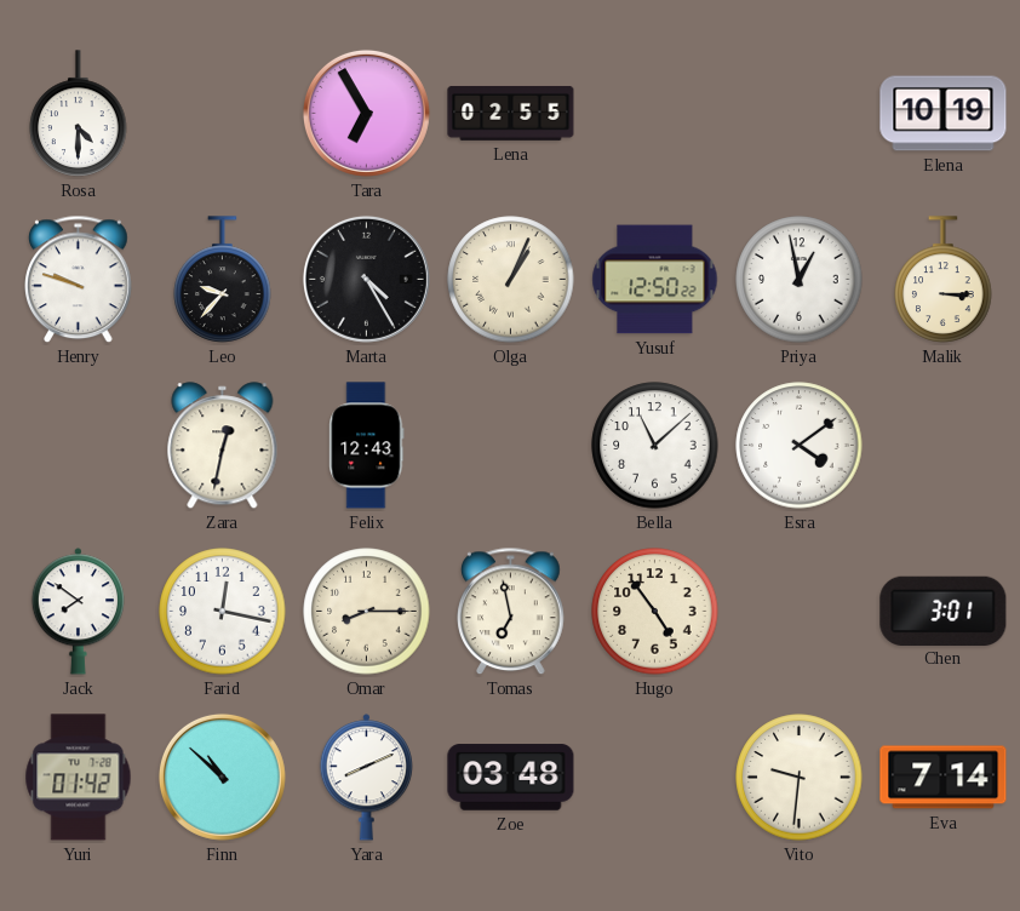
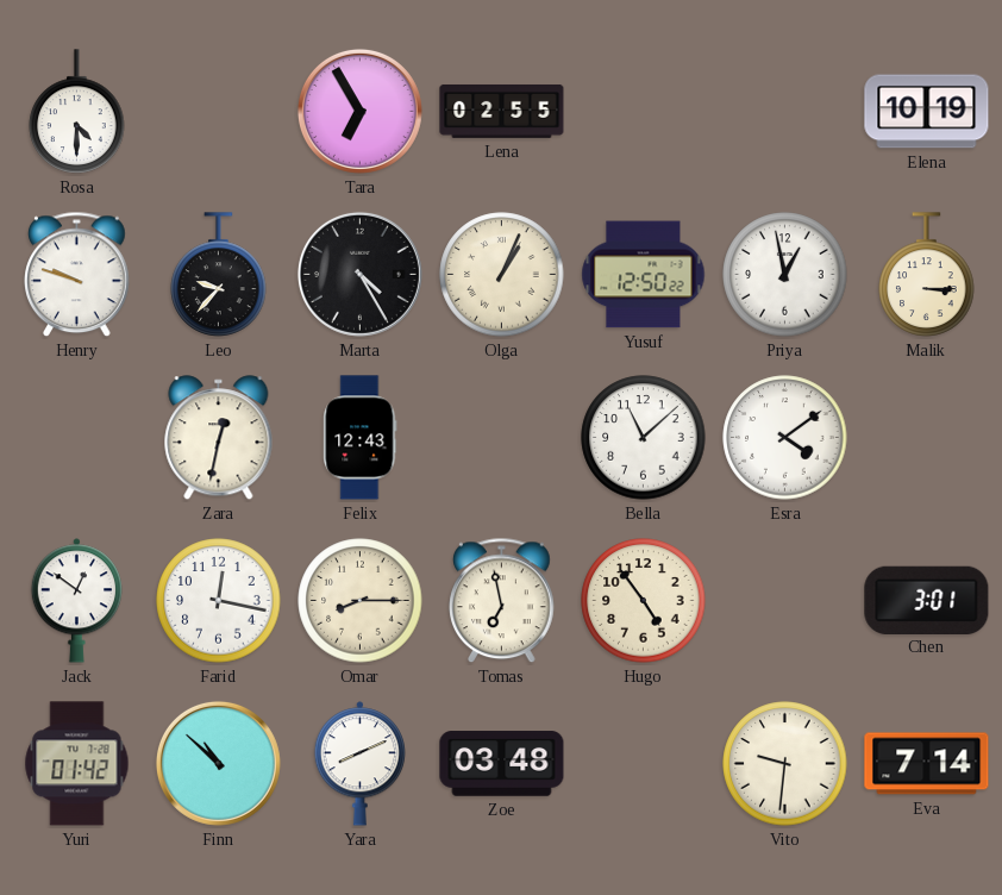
Jack: 7:51 -> 12:51
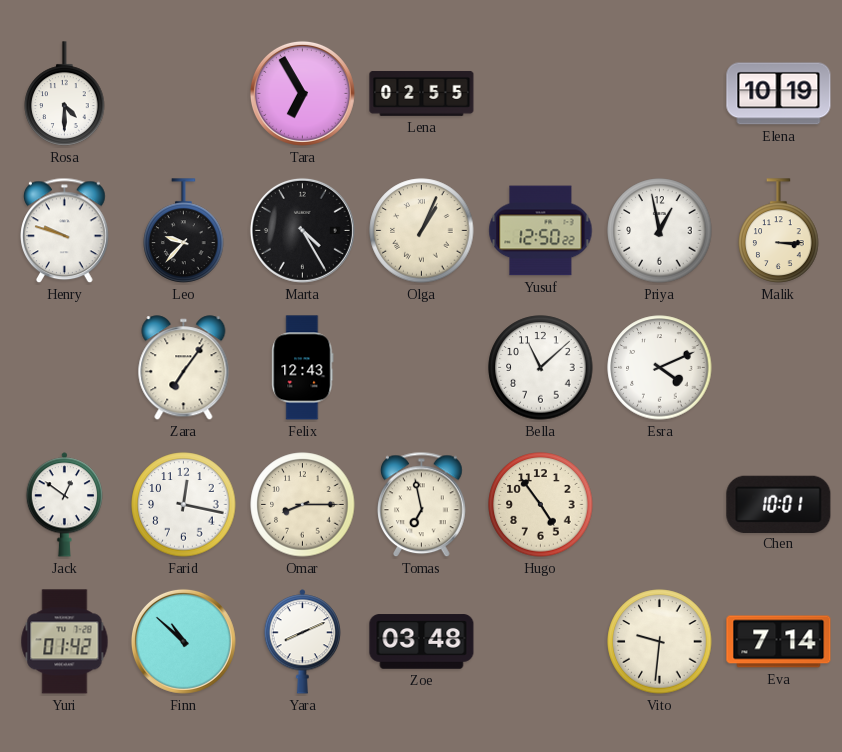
Zara: 12:32 -> 7:06
Esra: 4:09 -> 4:11
Chen: 3:01 -> 10:01
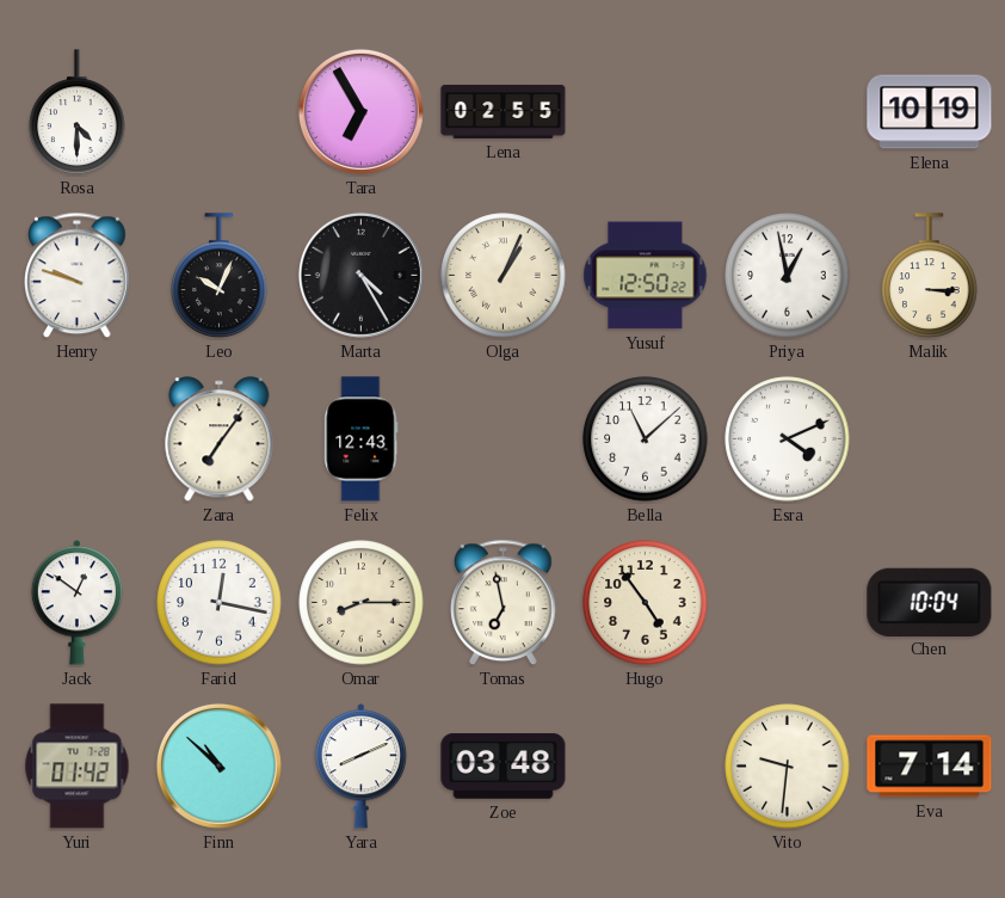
Leo: 9:37 -> 10:04
Chen: 10:01 -> 10:04
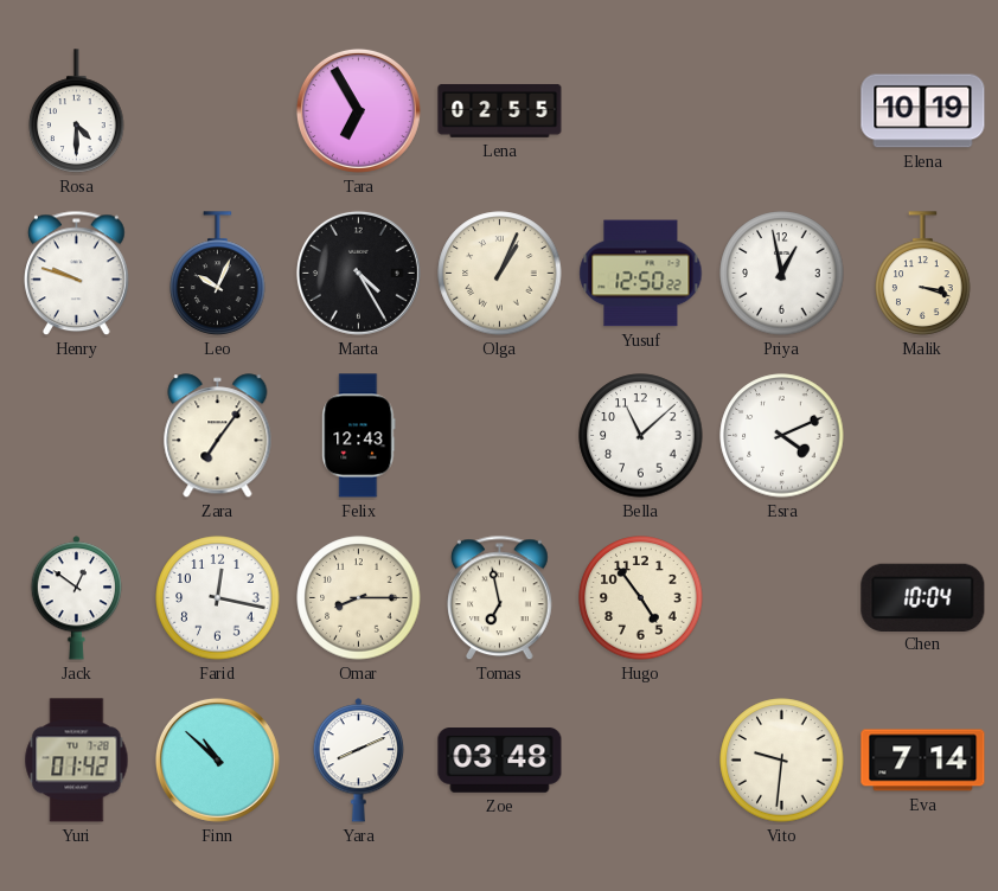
Malik: 3:15 -> 3:18
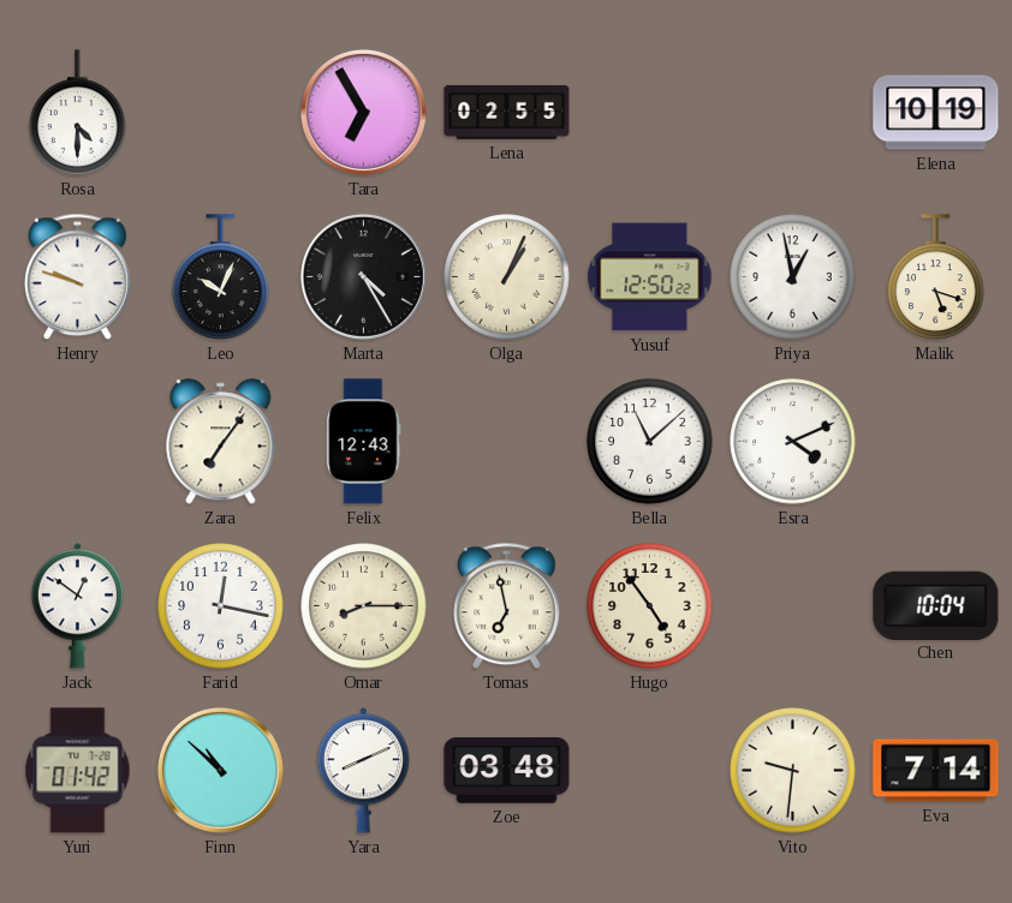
Malik: 3:18 -> 5:18
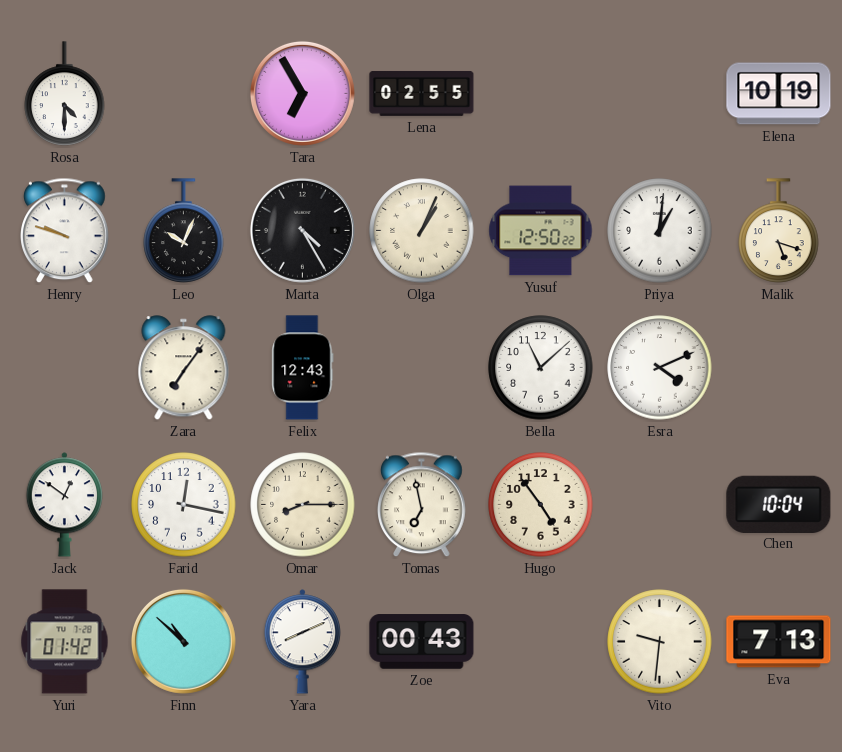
Priya: 12:58 -> 1:01
Zoe: 03:48 -> 00:43
Eva: 7:14 -> 7:13
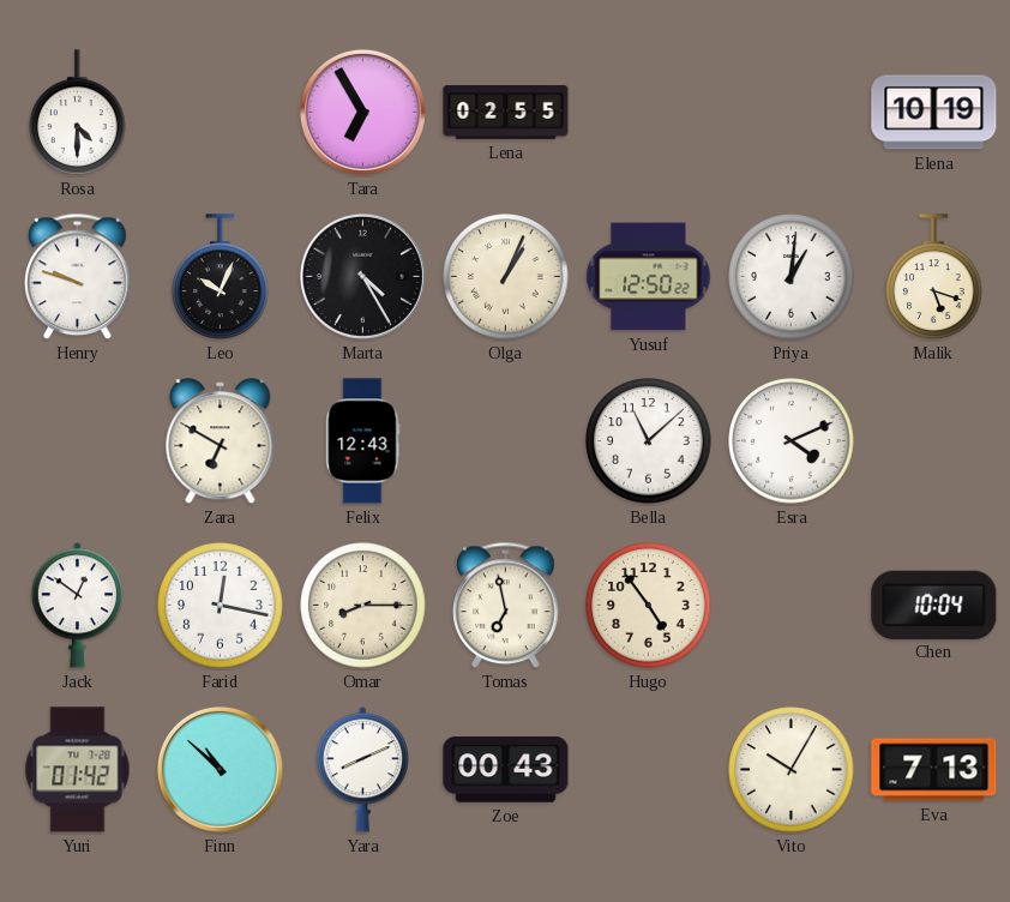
Zara: 7:06 -> 6:50
Vito: 9:31 -> 10:05
